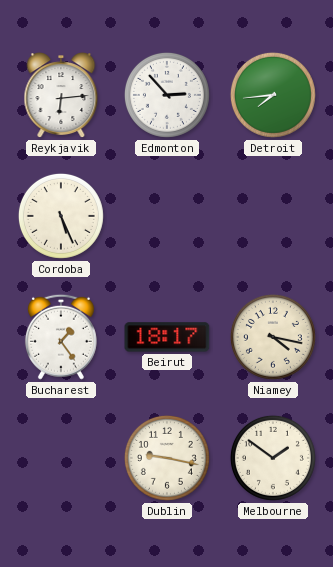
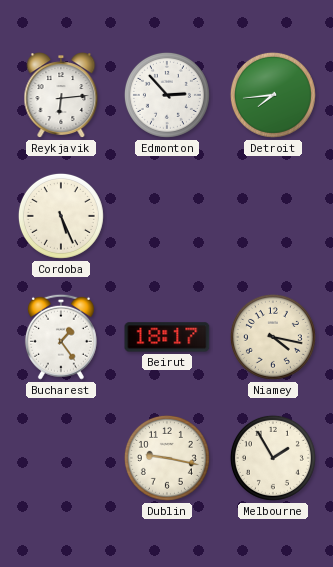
Melbourne: 1:51 -> 1:55
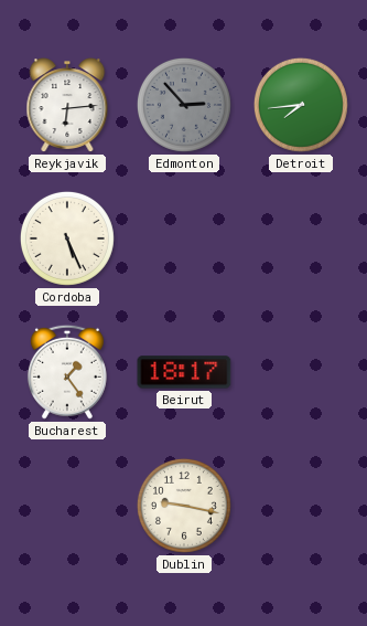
Edmonton dial: white -> grey
Niamey: 4:17 -> none
Melbourne: 1:55 -> none
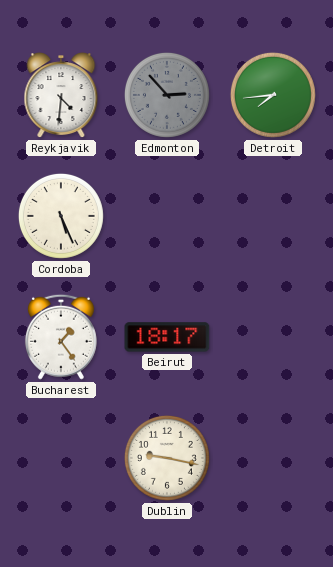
Reykjavik: 6:14 -> 4:31
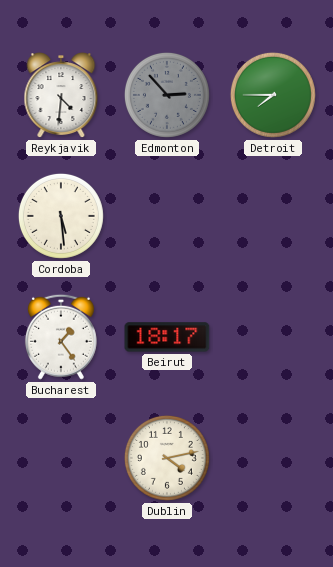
Detroit: 7:44 -> 7:45
Cordoba: 5:26 -> 5:29
Dublin: 9:17 -> 4:13
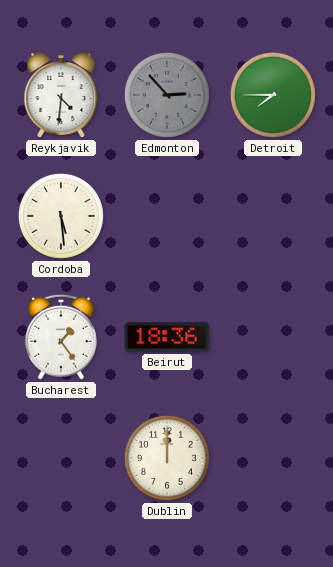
Beirut: 18:17 -> 18:36
Dublin: 4:13 -> 12:00
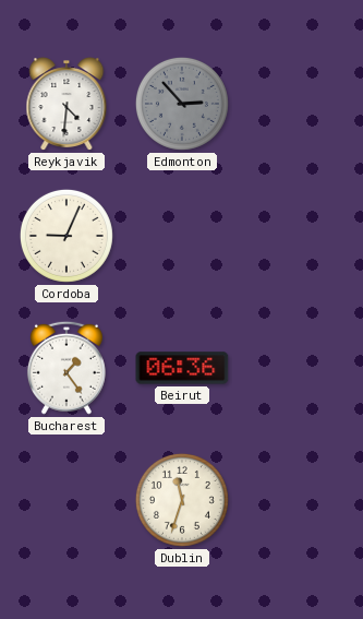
Detroit: 7:45 -> none
Cordoba: 5:29 -> 9:04
Beirut: 18:36 -> 06:36
Dublin: 12:00 -> 11:33
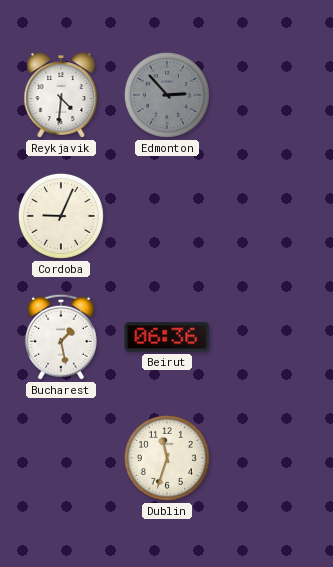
Bucharest: 1:24 -> 1:28
